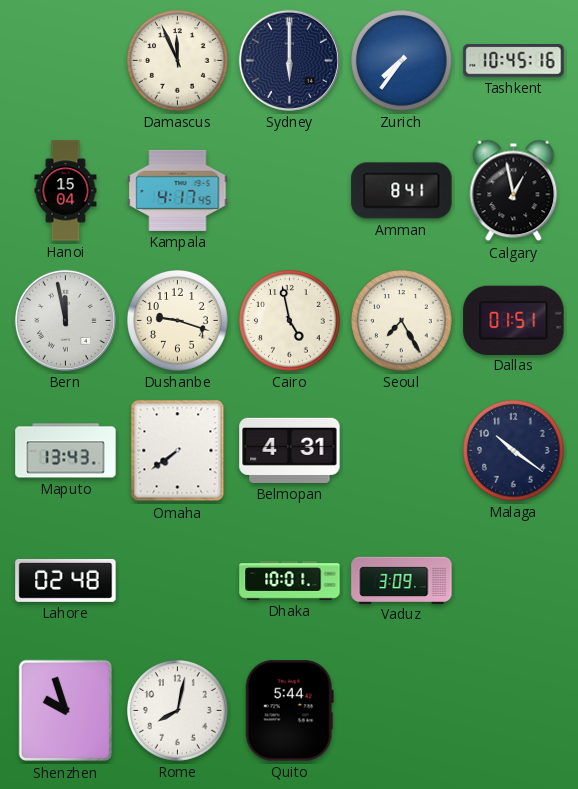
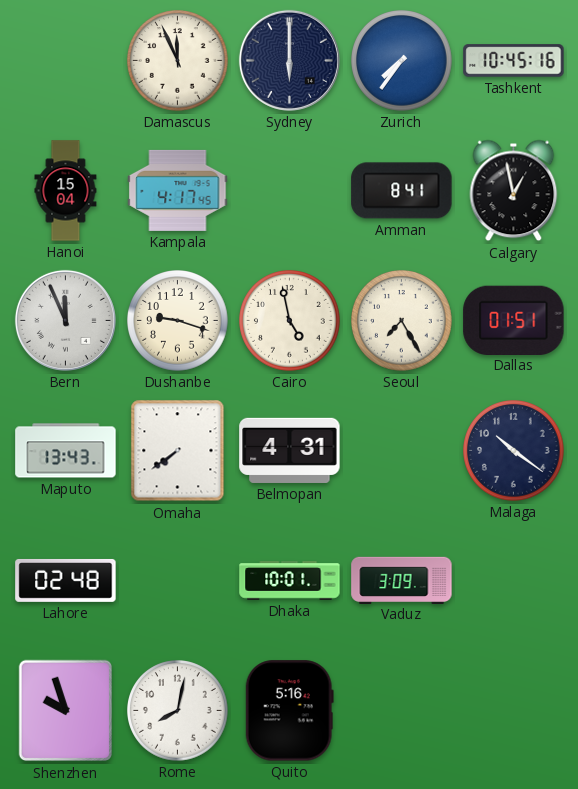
Bern: 11:58 -> 11:56
Quito: 5:44 -> 5:16
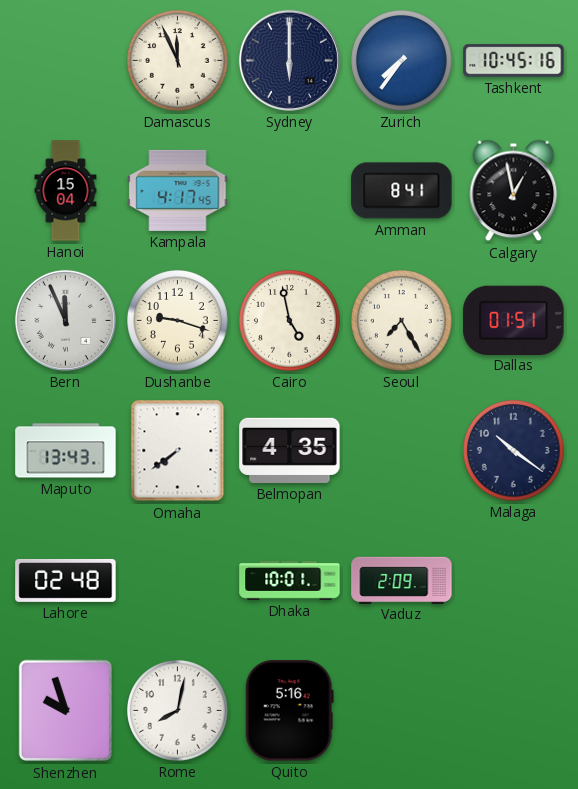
Belmopan: 4:31 -> 4:35
Vaduz: 3:09 -> 2:09
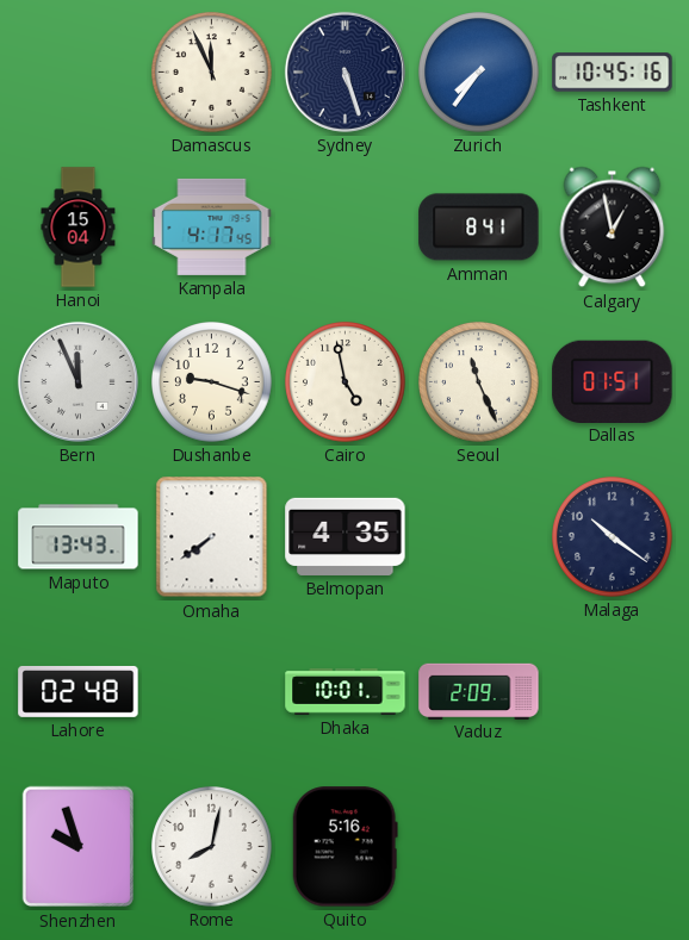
Sydney: 6:00 -> 5:27
Seoul: 7:25 -> 11:26
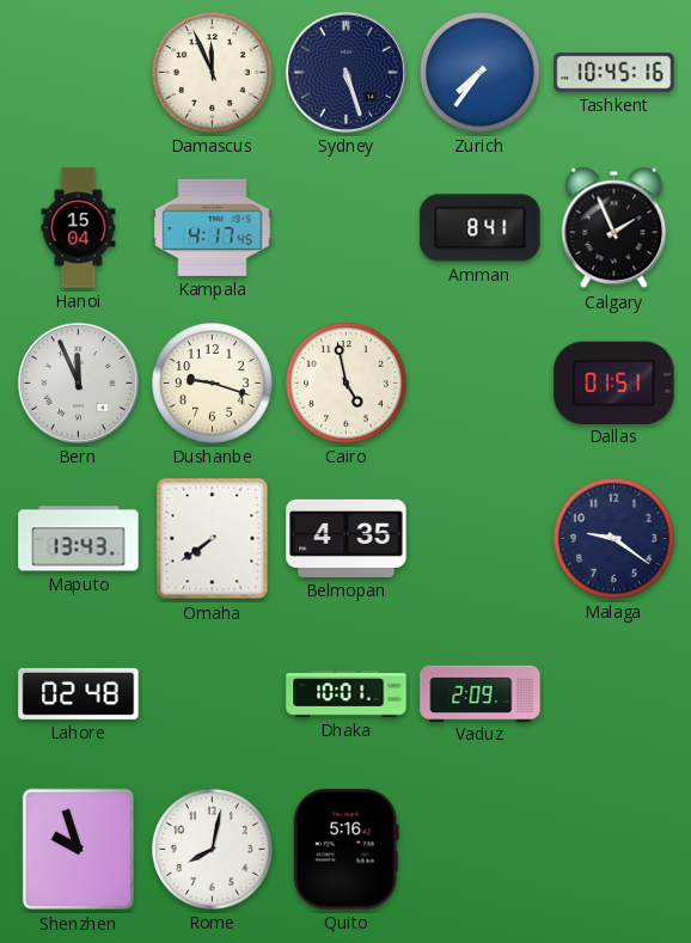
Calgary: 12:58 -> 1:56
Seoul: 11:26 -> none
Malaga: 10:21 -> 9:21
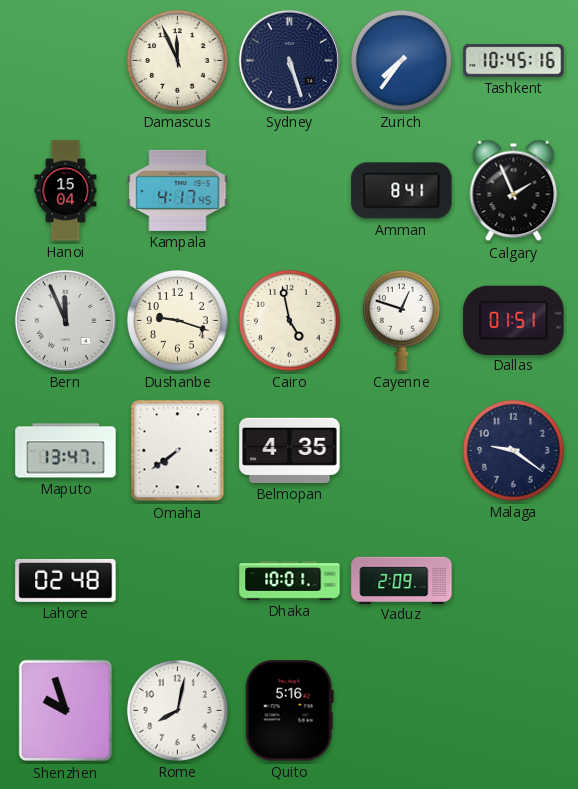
Cayenne: none -> 12:48
Maputo: 13:43 -> 13:47
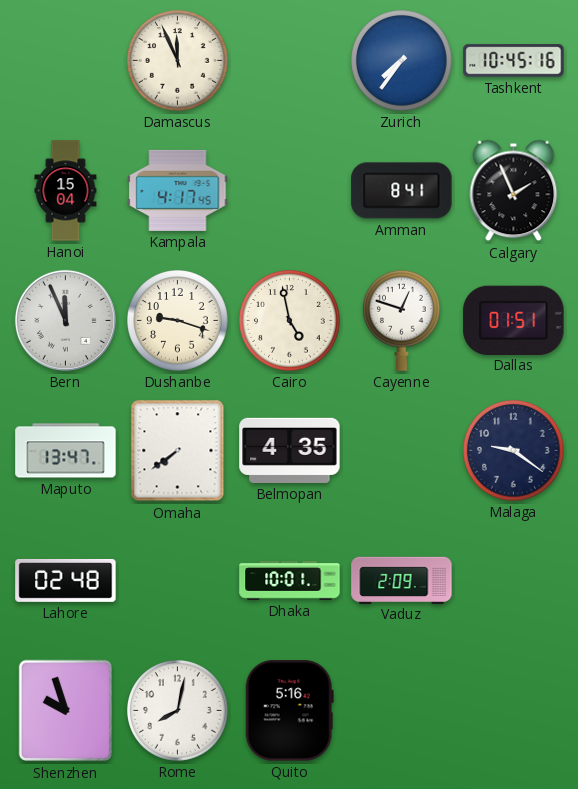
Sydney: 5:27 -> none
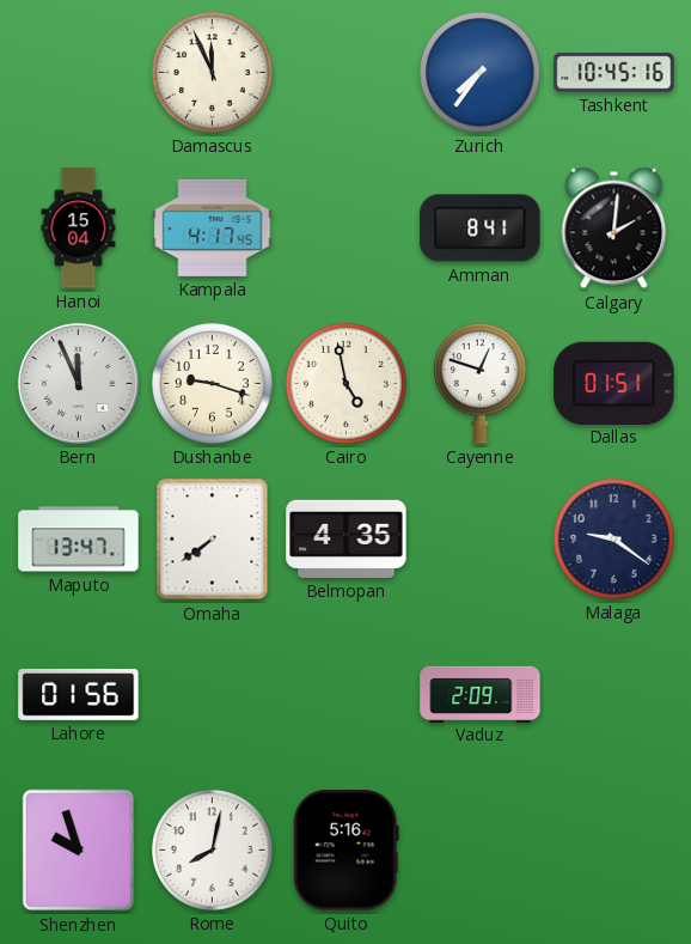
Calgary: 1:56 -> 2:01
Lahore: 02:48 -> 01:56
Dhaka: 10:01 -> none
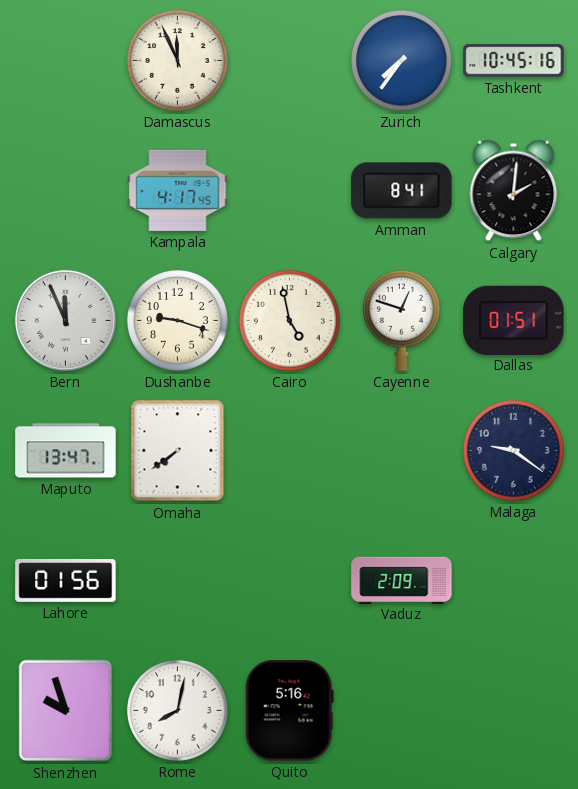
Hanoi: 15:04 -> none
Belmopan: 4:35 -> none
